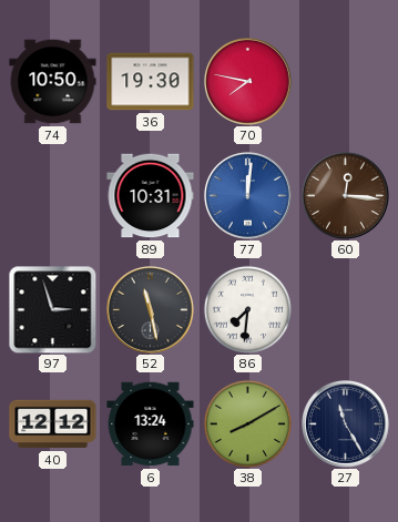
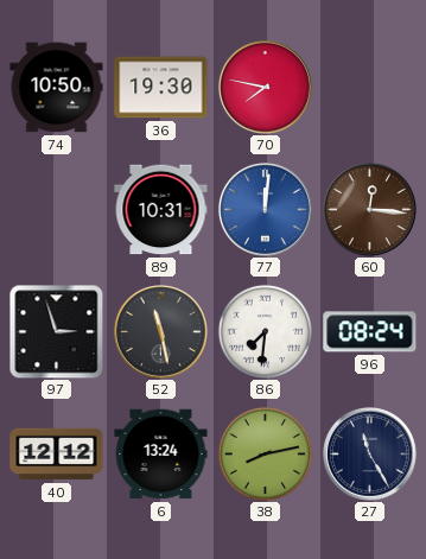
96: none -> 08:24
38: 8:10 -> 8:13
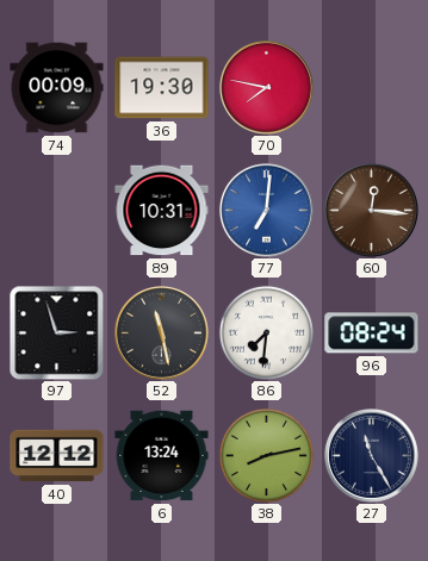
74: 10:50 -> 00:09
77: 12:01 -> 7:01
